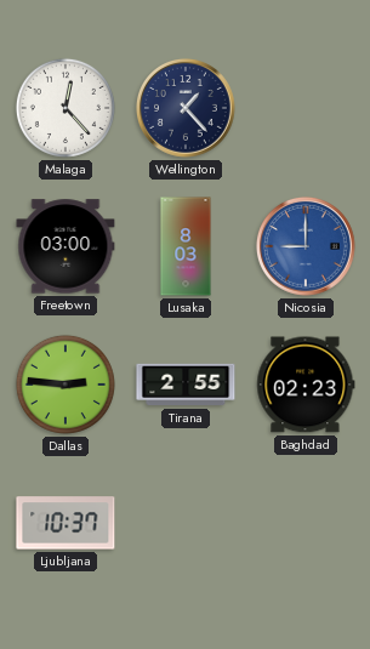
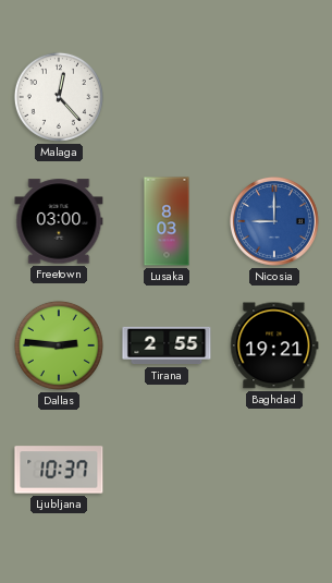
Wellington: 1:23 -> none
Baghdad: 02:23 -> 19:21
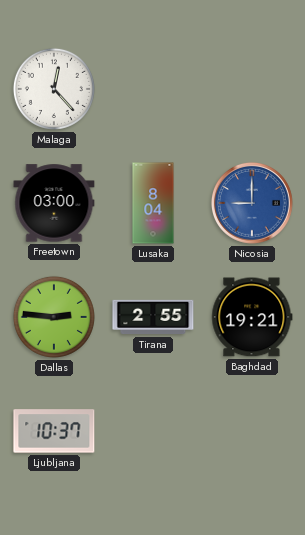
Lusaka: 8:03 -> 8:04
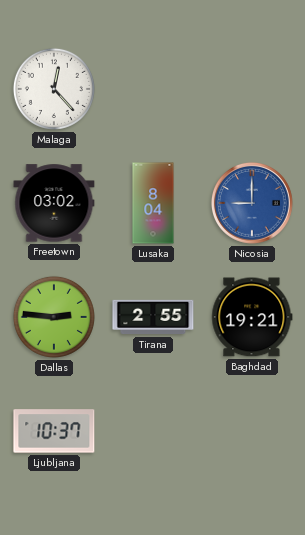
Freetown: 03:00 -> 03:02
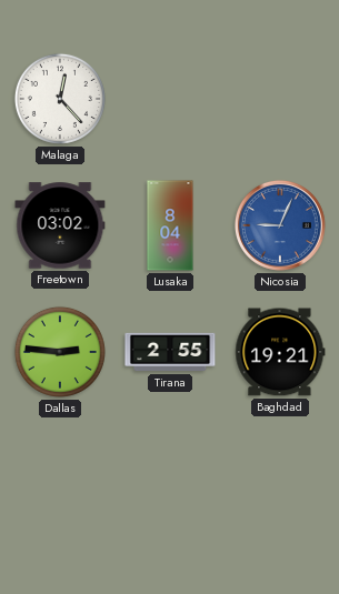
Nicosia: 9:00 -> 9:04
Ljubljana: 10:37 -> none
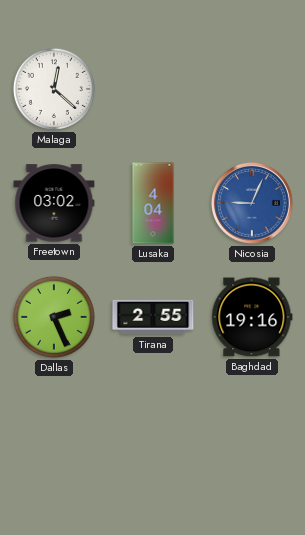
Malaga: 12:23 -> 12:22
Lusaka: 8:04 -> 4:04
Dallas: 2:46 -> 2:26
Baghdad: 19:21 -> 19:16
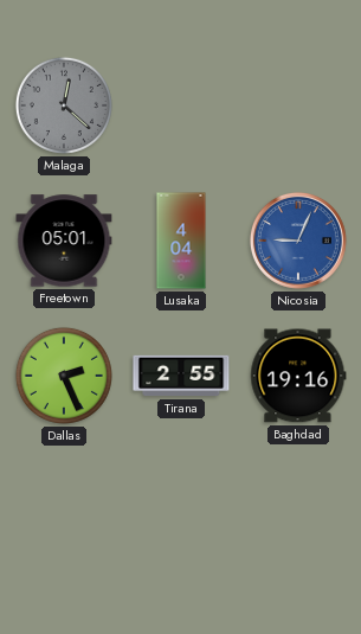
Malaga dial: white -> grey
Freetown: 03:02 -> 05:01
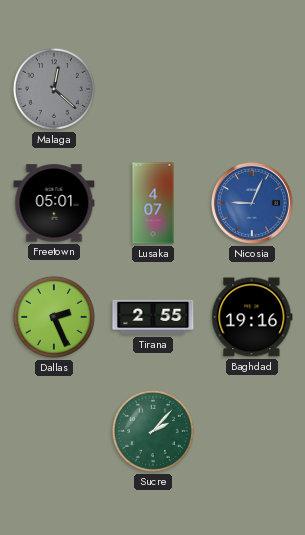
Lusaka: 4:04 -> 4:07
Sucre: none -> 2:07
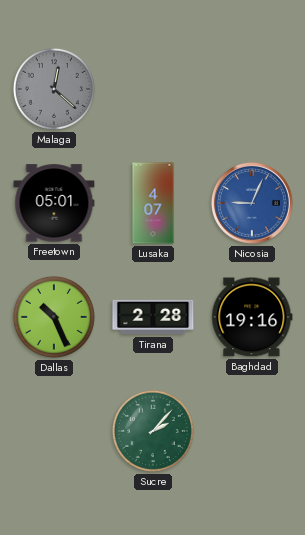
Dallas: 2:26 -> 10:26
Tirana: 2:55 -> 2:28
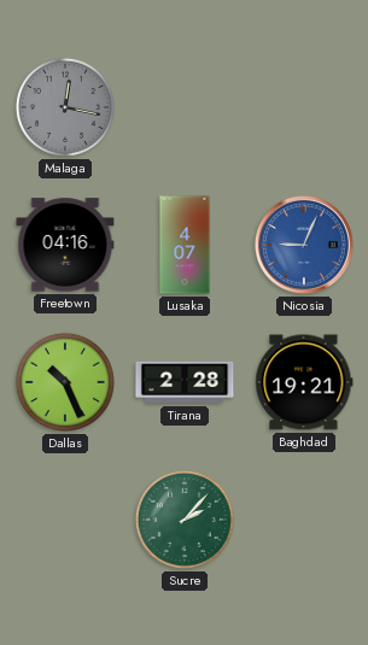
Malaga: 12:22 -> 12:17
Freetown: 05:01 -> 04:16
Baghdad: 19:16 -> 19:21
